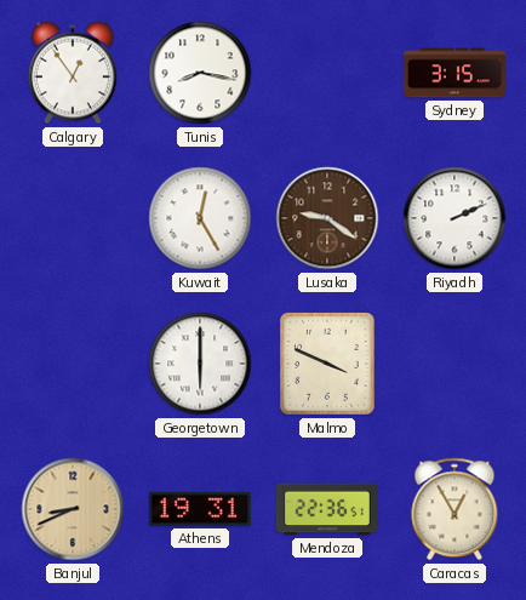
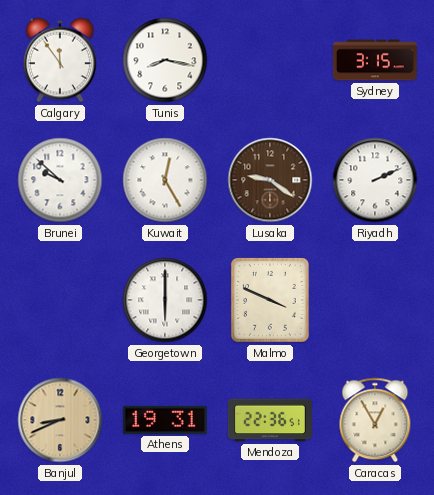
Calgary: 12:54 -> 11:54
Brunei: none -> 9:52
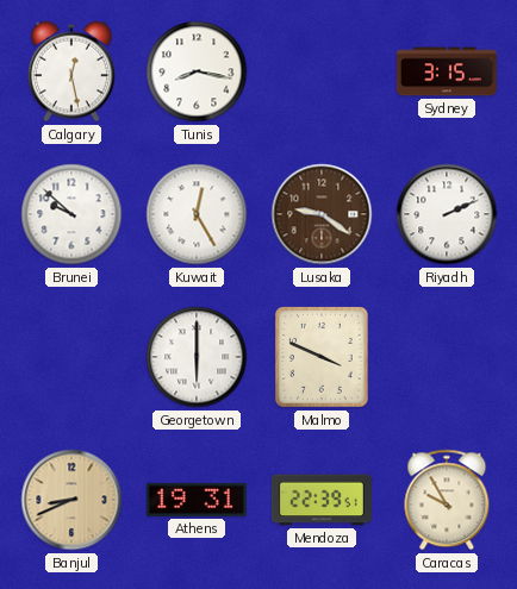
Calgary: 11:54 -> 12:28
Mendoza: 22:36 -> 22:39
Caracas: 12:55 -> 9:55
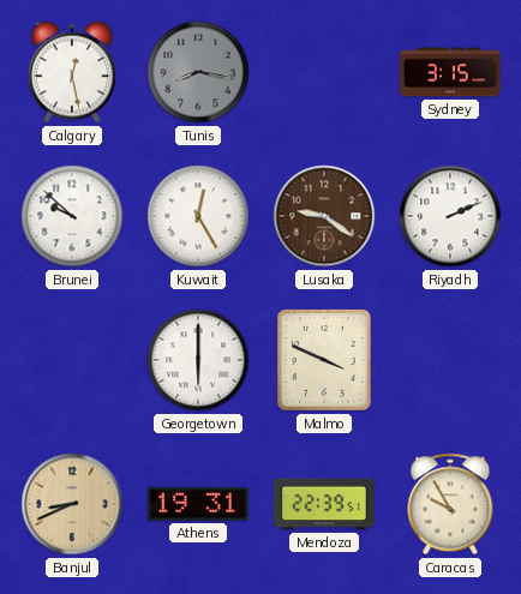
Tunis dial: white -> grey
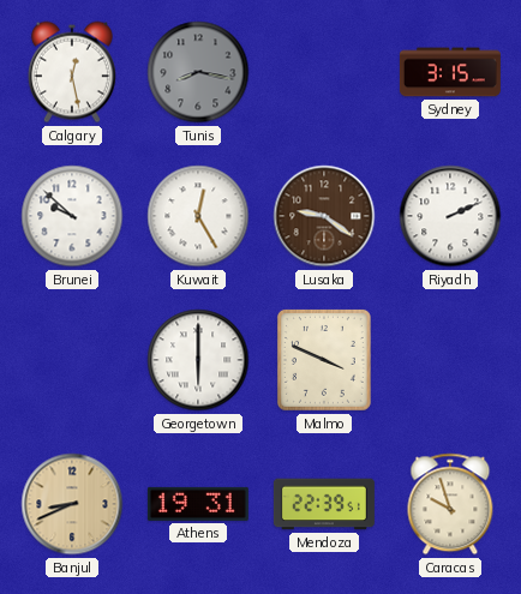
Caracas: 9:55 -> 9:57
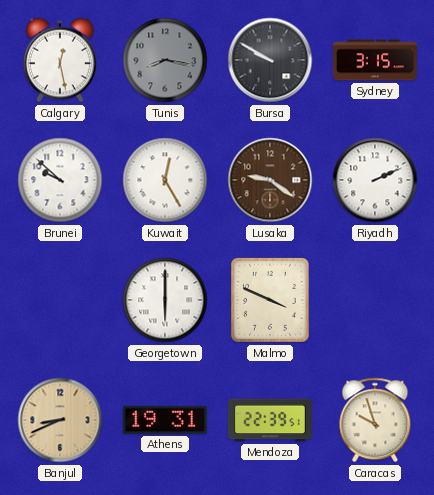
Bursa: none -> 9:50
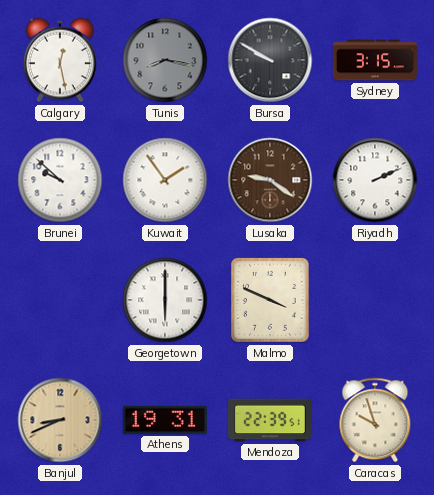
Kuwait: 12:25 -> 1:54
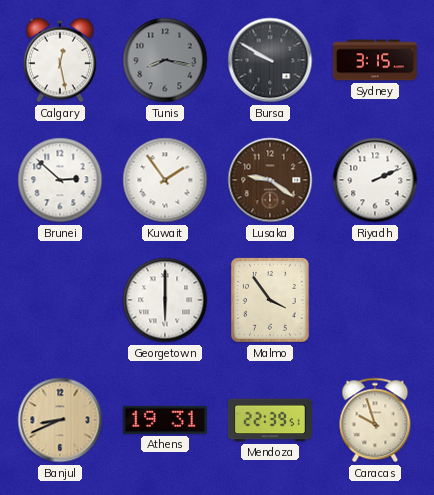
Brunei: 9:52 -> 2:52
Malmo: 3:49 -> 3:54
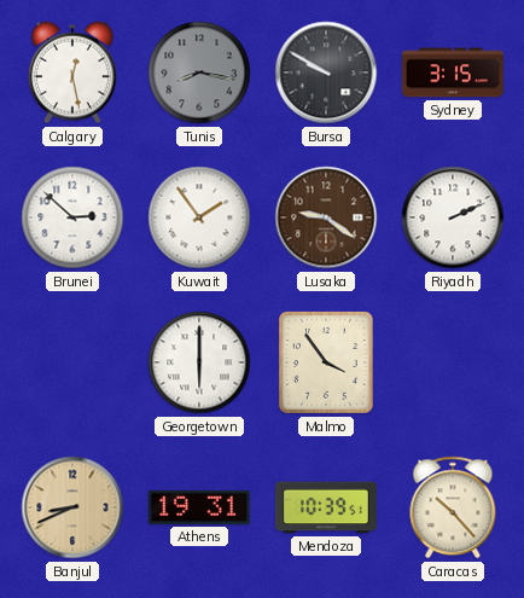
Mendoza: 22:39 -> 10:39
Caracas: 9:57 -> 10:23
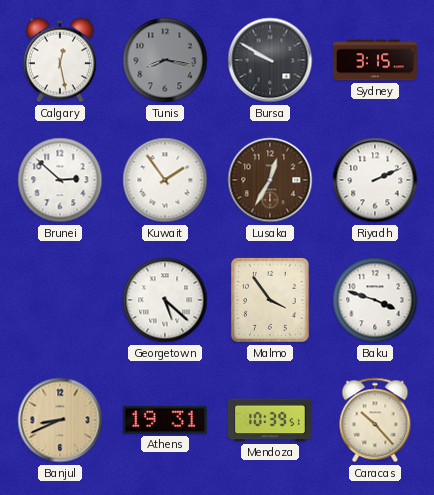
Lusaka: 9:21 -> 12:35
Georgetown: 6:00 -> 5:22
Baku: none -> 3:48
